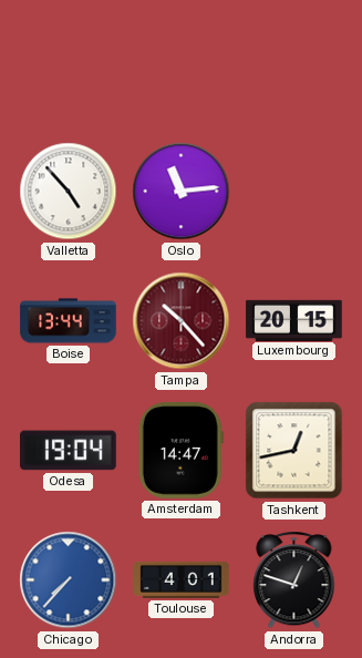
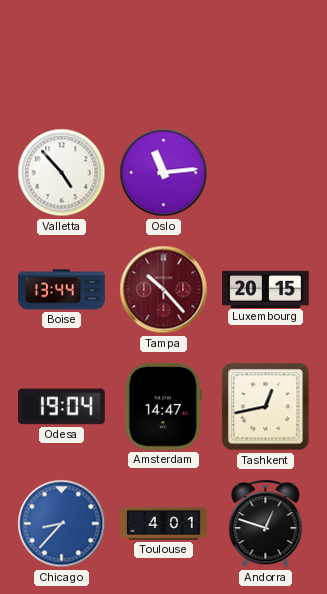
Chicago: 7:37 -> 8:37
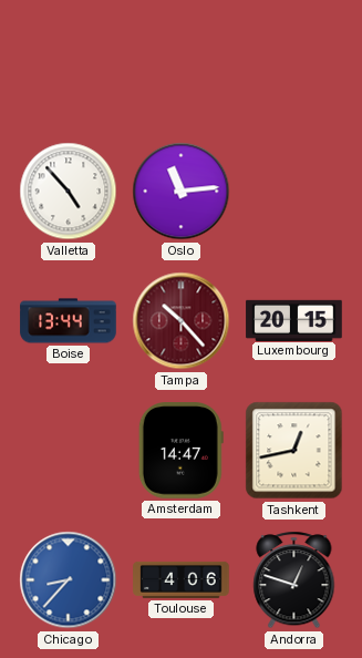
Odesa: 19:04 -> none
Toulouse: 4:01 -> 4:06
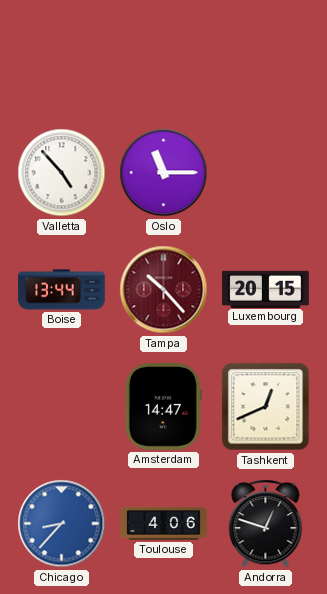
Oslo: 11:14 -> 11:15
Tashkent: 12:43 -> 12:41
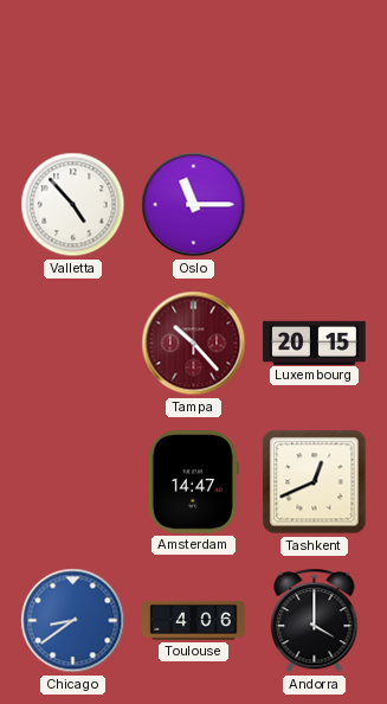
Boise: 13:44 -> none
Chicago: 8:37 -> 8:39
Andorra: 12:48 -> 4:00
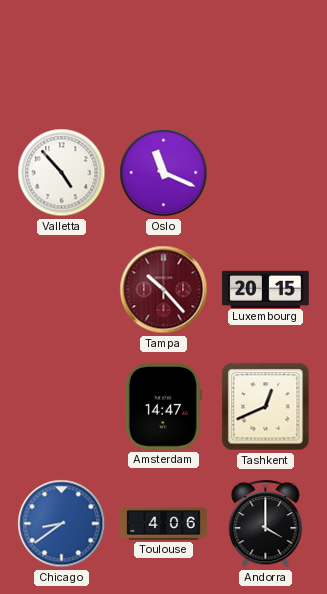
Oslo: 11:15 -> 11:19
